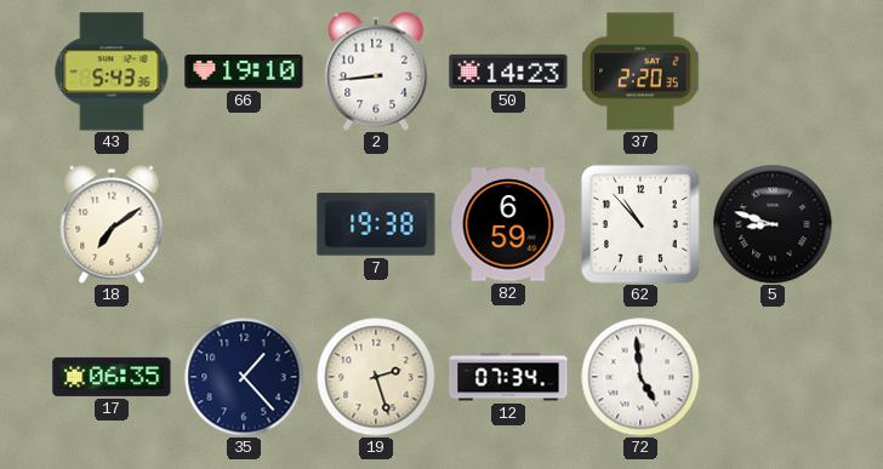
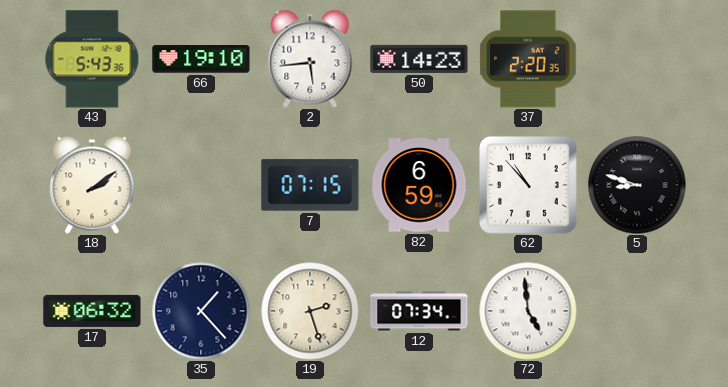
2: 8:44 -> 5:44
18: 7:09 -> 2:09
7: 19:38 -> 07:15
17: 06:35 -> 06:32
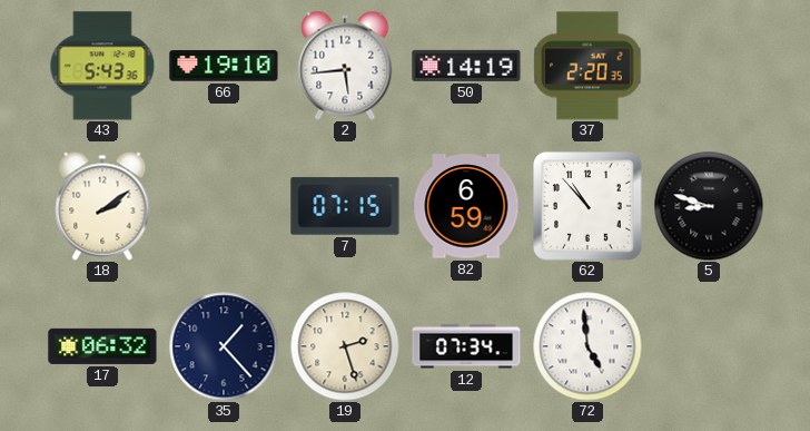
50: 14:23 -> 14:19
